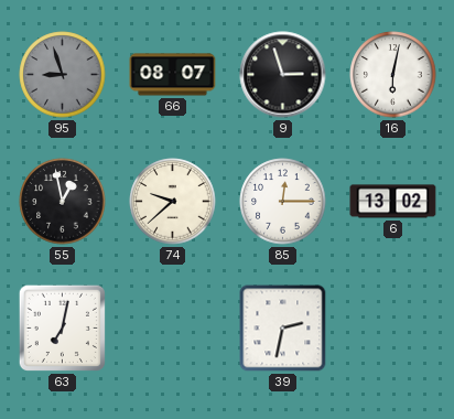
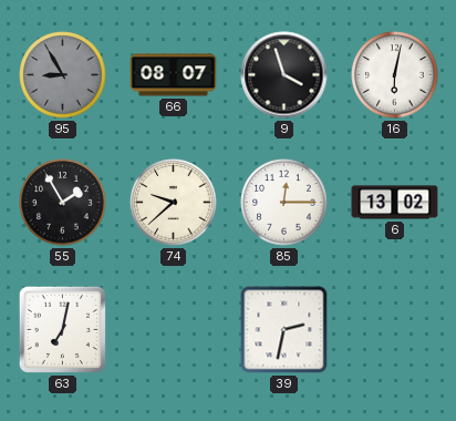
95: 8:57 -> 8:55
9: 2:57 -> 3:57
55: 12:58 -> 1:55
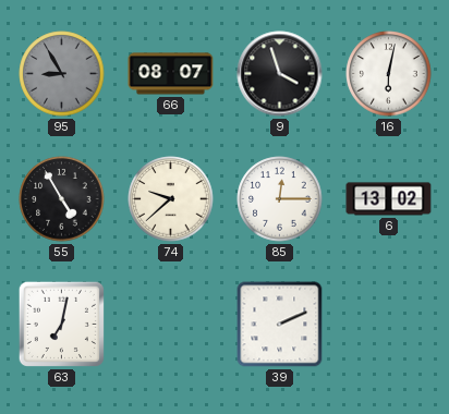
55: 1:55 -> 4:55
39: 2:32 -> 2:11
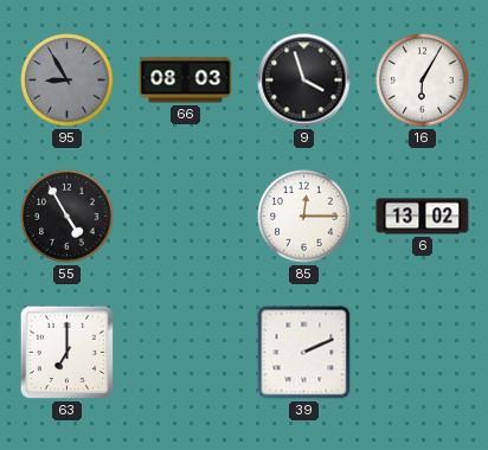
66: 08:07 -> 08:03
16: 6:02 -> 6:05
74: 9:38 -> none
63: 7:02 -> 7:00
